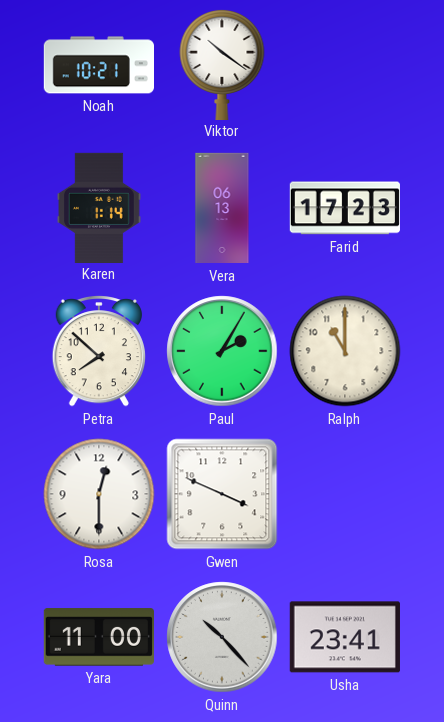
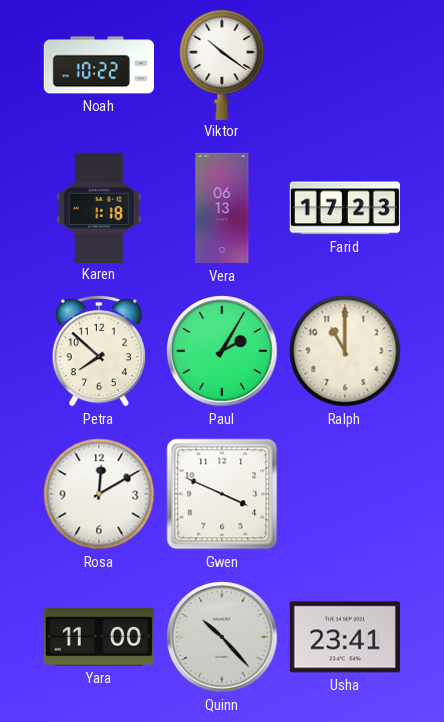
Noah: 10:21 -> 10:22
Karen: 1:14 -> 1:18
Rosa: 12:30 -> 12:10
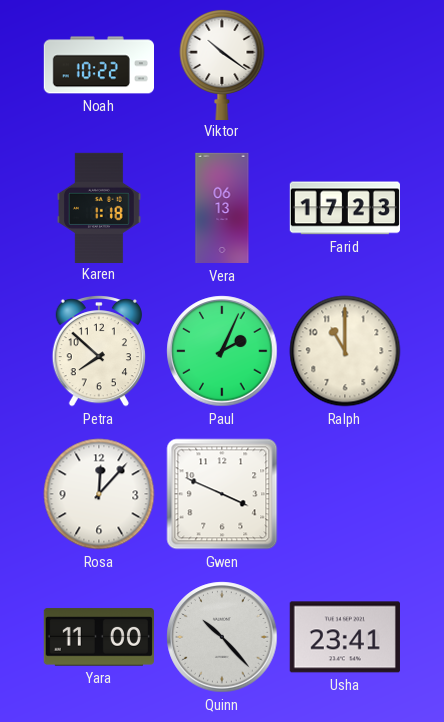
Paul: 2:05 -> 2:04
Rosa: 12:10 -> 12:07
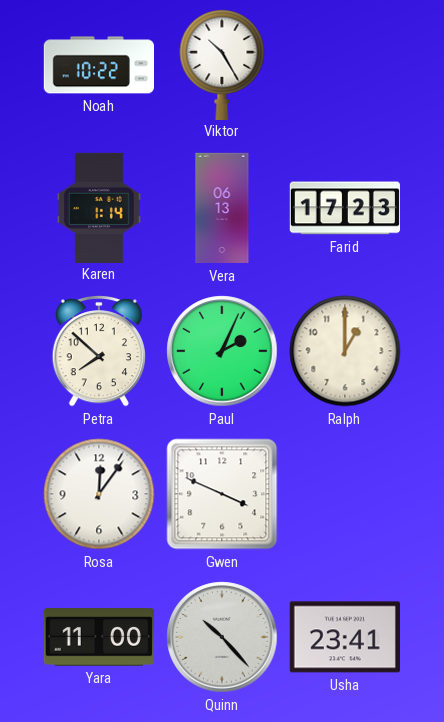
Viktor: 10:21 -> 10:25
Karen: 1:18 -> 1:14
Ralph: 11:00 -> 1:00
Rosa: 12:07 -> 12:06
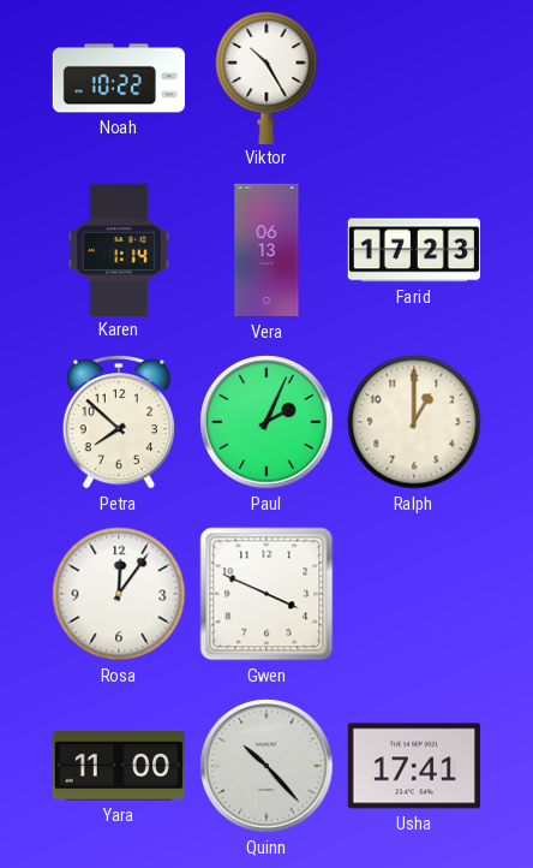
Usha: 23:41 -> 17:41
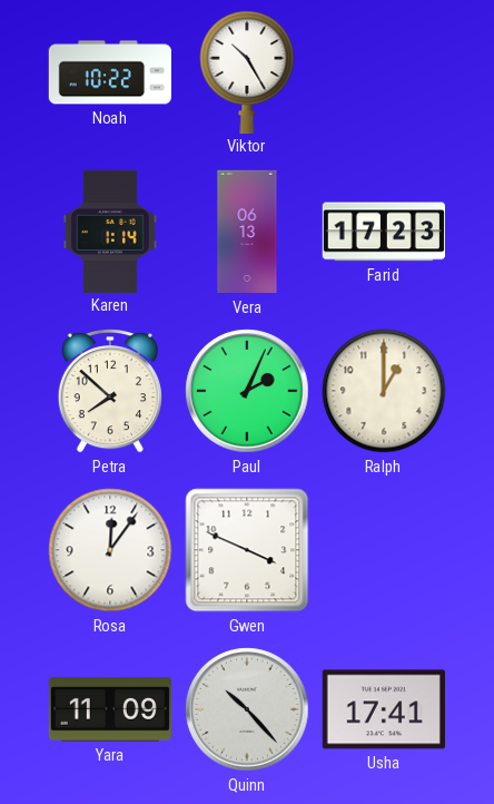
Yara: 11:00 -> 11:09
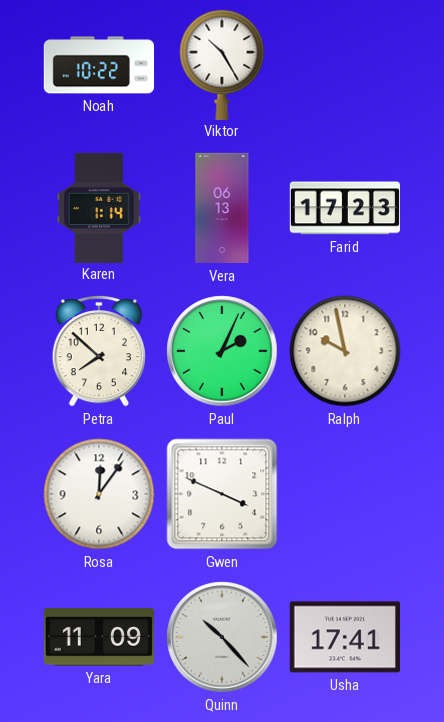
Ralph: 1:00 -> 9:58
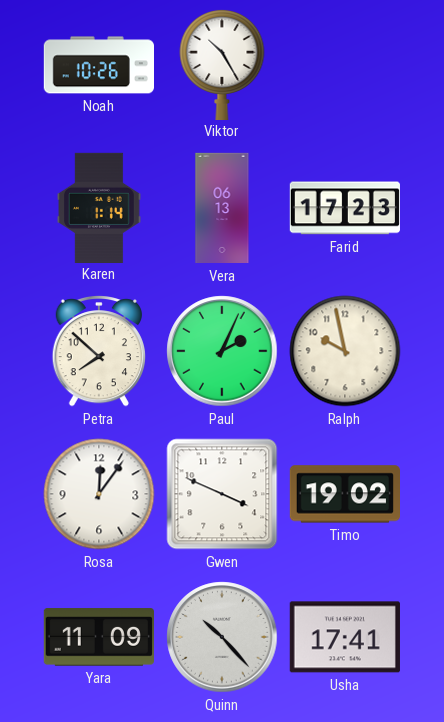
Noah: 10:22 -> 10:26
Timo: none -> 19:02
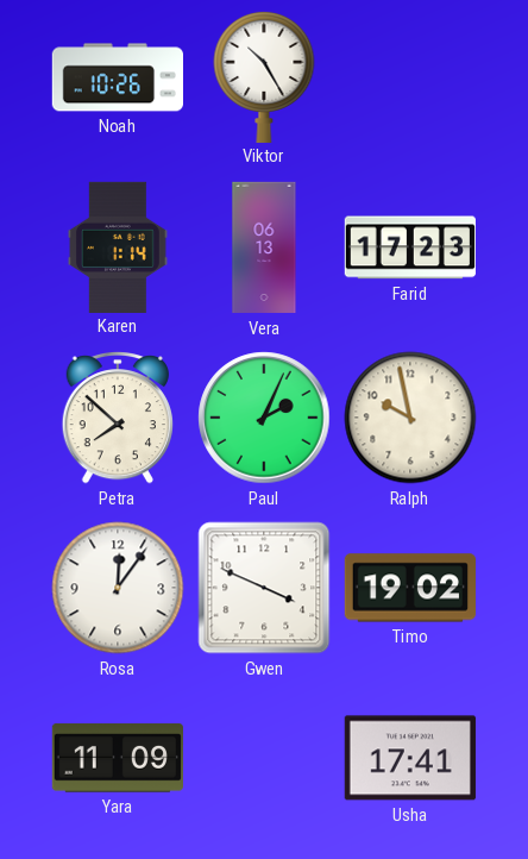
Quinn: 10:23 -> none
